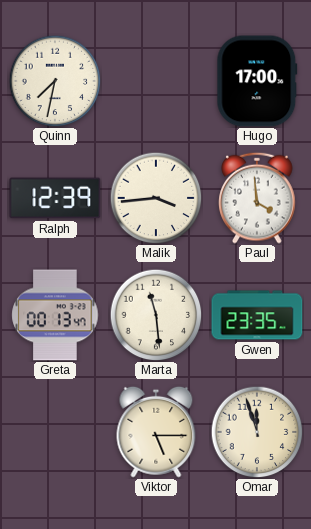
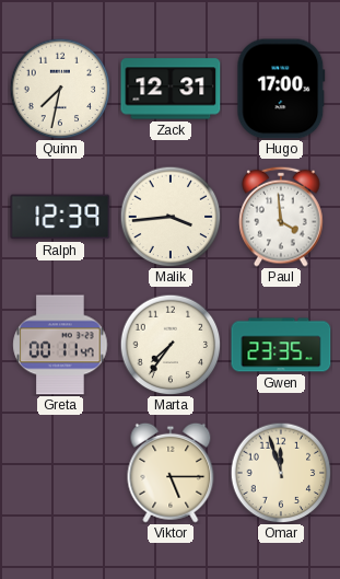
Zack: none -> 12:31
Greta: 00:13 -> 00:11
Marta: 11:29 -> 7:36
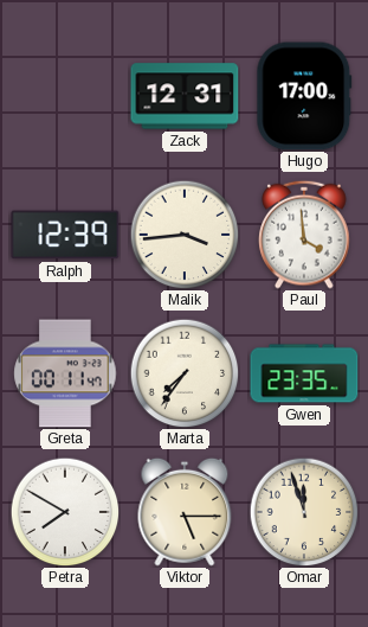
Quinn: 7:32 -> none
Petra: none -> 7:50
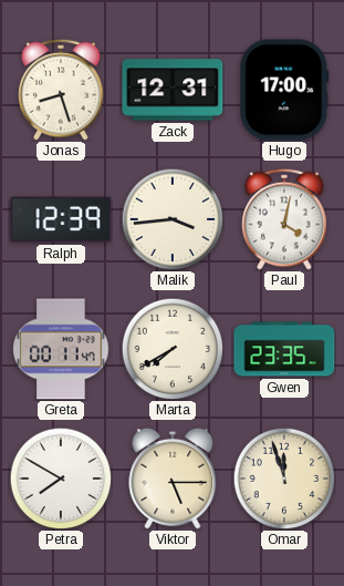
Jonas: none -> 8:27
Paul: 3:59 -> 4:02
Marta: 7:36 -> 7:40
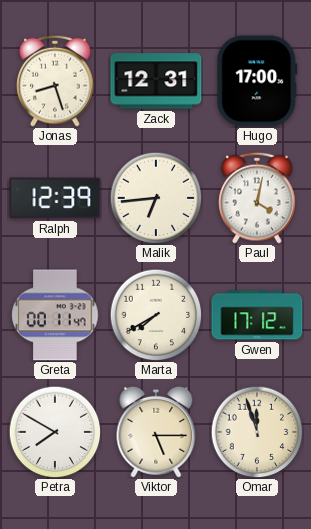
Malik: 3:44 -> 6:44
Gwen: 23:35 -> 17:12
